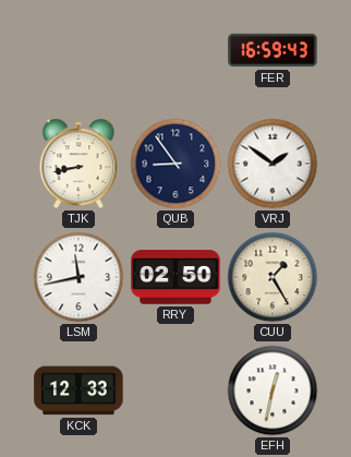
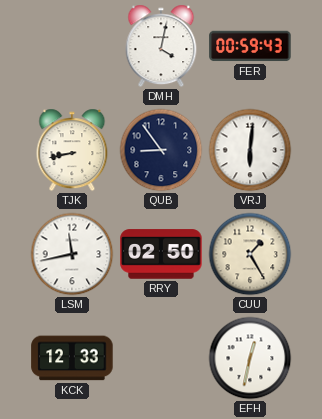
DMH: none -> 4:02
FER: 16:59 -> 00:59
VRJ: 1:51 -> 6:01
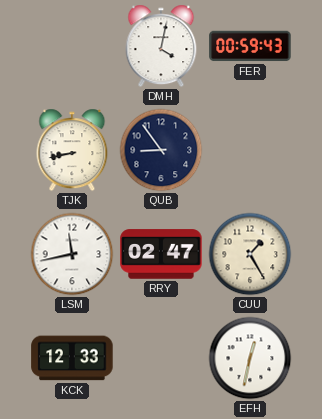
VRJ: 6:01 -> none
RRY: 02:50 -> 02:47
